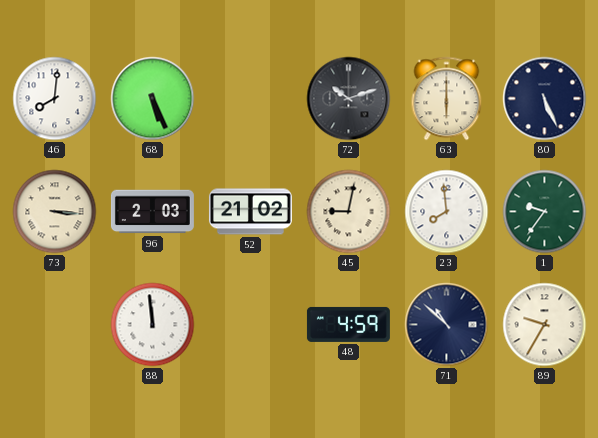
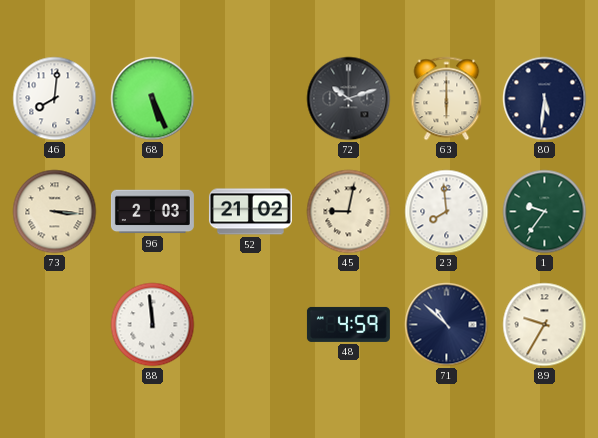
80: 5:26 -> 5:31
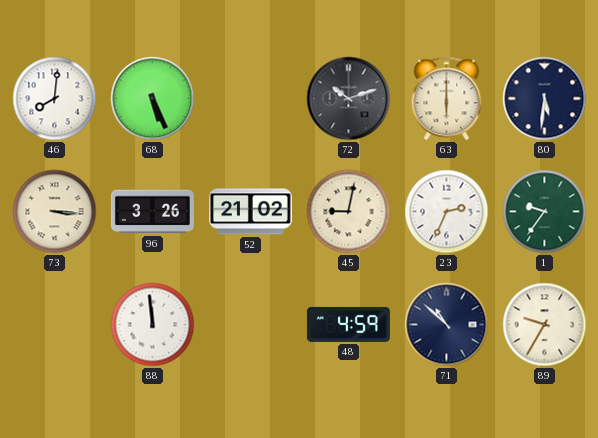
96: 2:03 -> 3:26
23: 7:59 -> 2:34
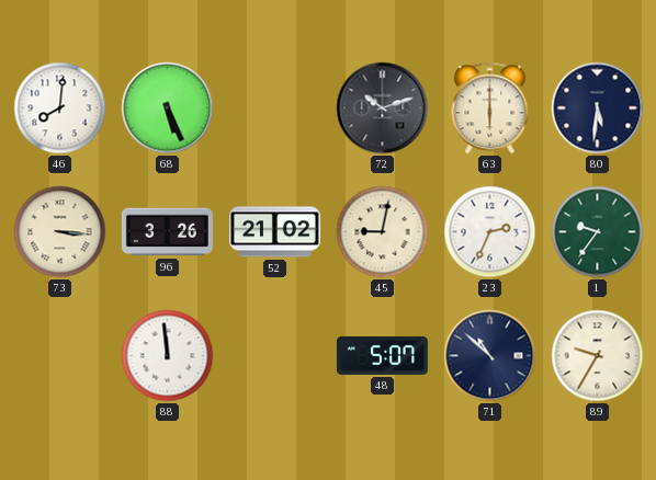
48: 4:59 -> 5:07
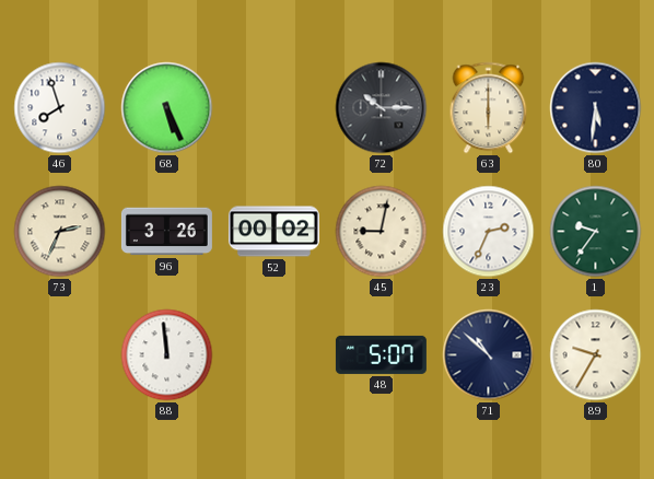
46: 8:01 -> 7:57
72: 10:12 -> 10:15
73: 3:16 -> 2:34
52: 21:02 -> 00:02
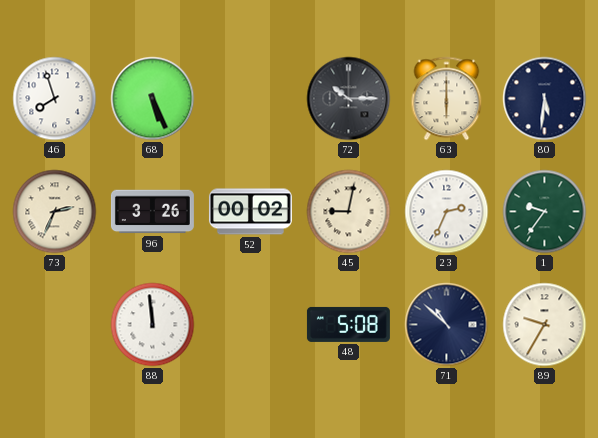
48: 5:07 -> 5:08
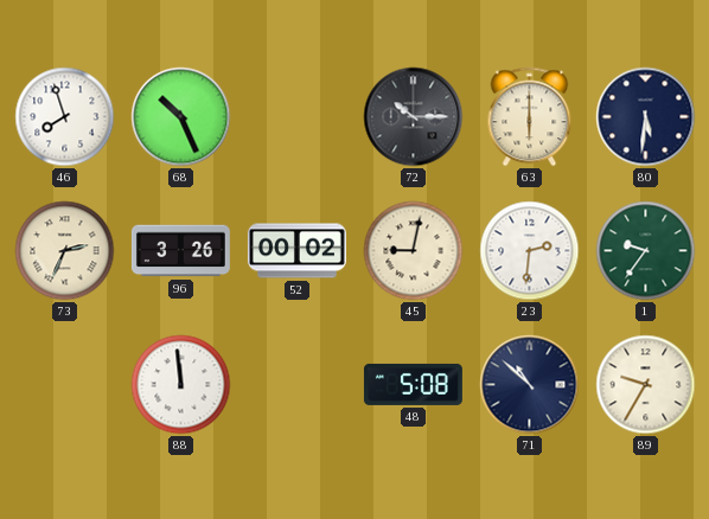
68: 5:26 -> 10:26
23: 2:34 -> 2:31
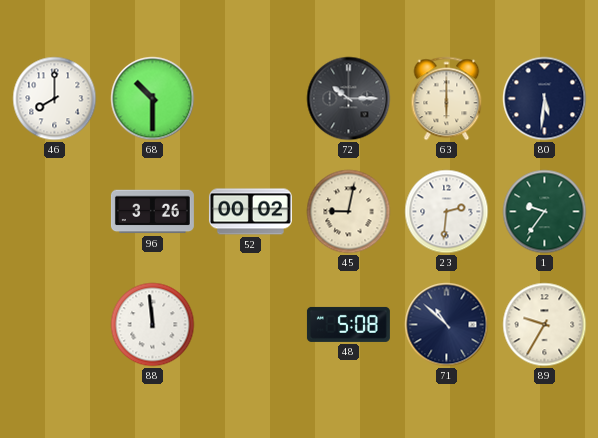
46: 7:57 -> 8:00
68: 10:26 -> 10:30
73: 2:34 -> none
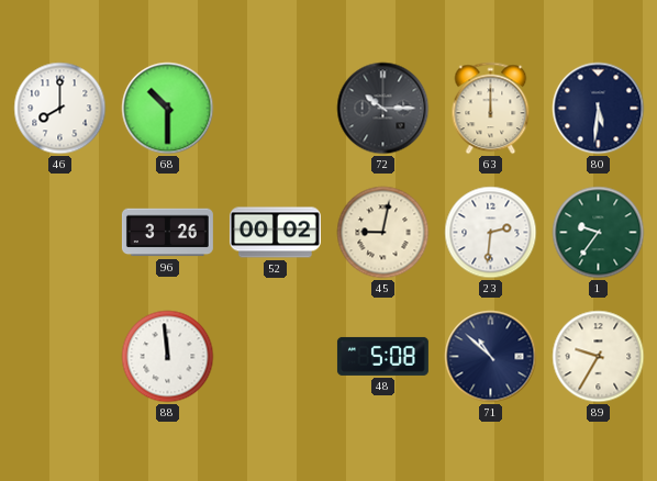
63: 6:00 -> 12:00
